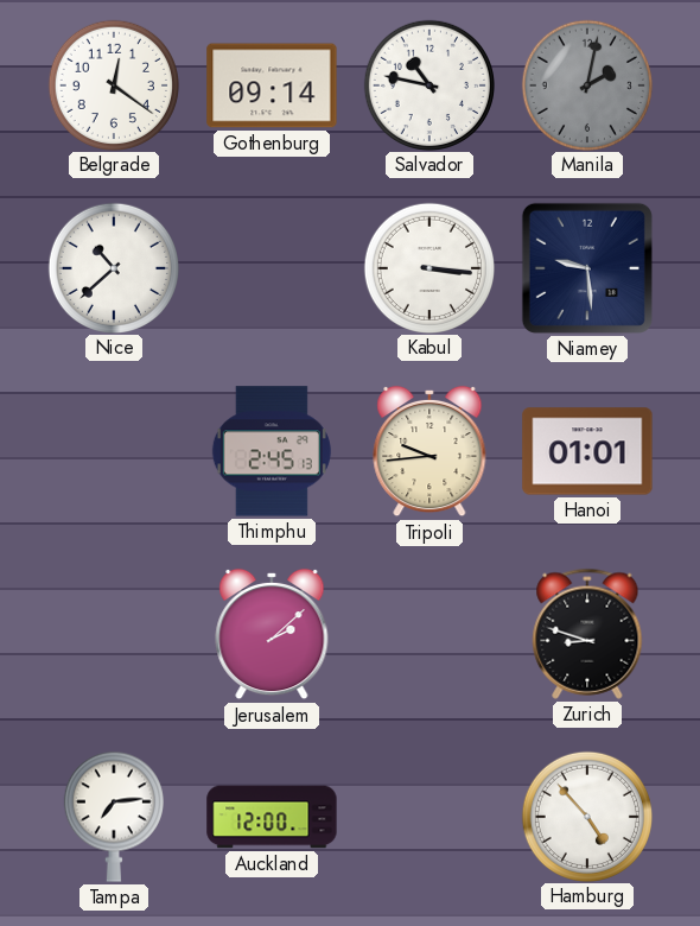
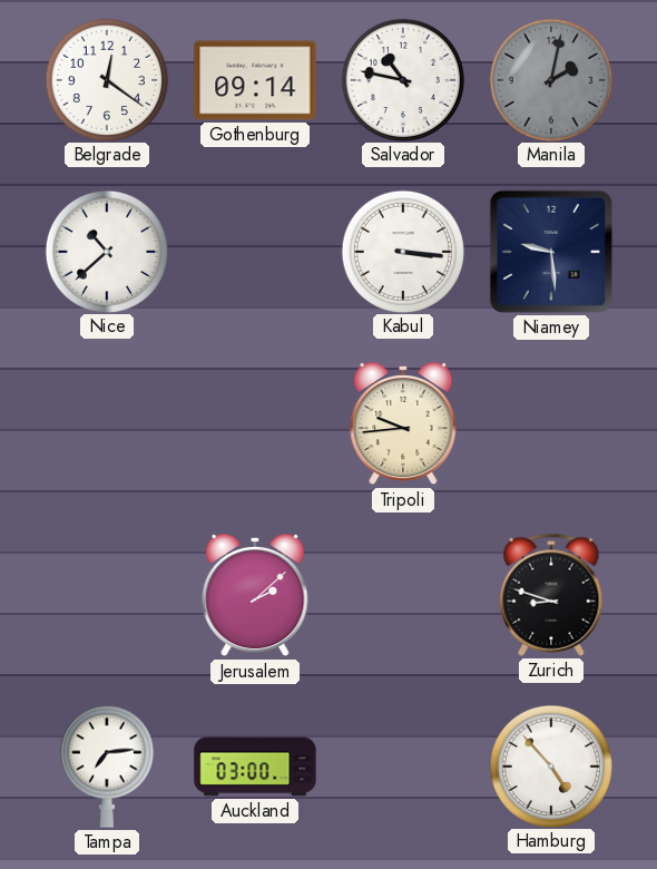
Thimphu: 2:45 -> none
Hanoi: 01:01 -> none
Auckland: 12:00 -> 03:00
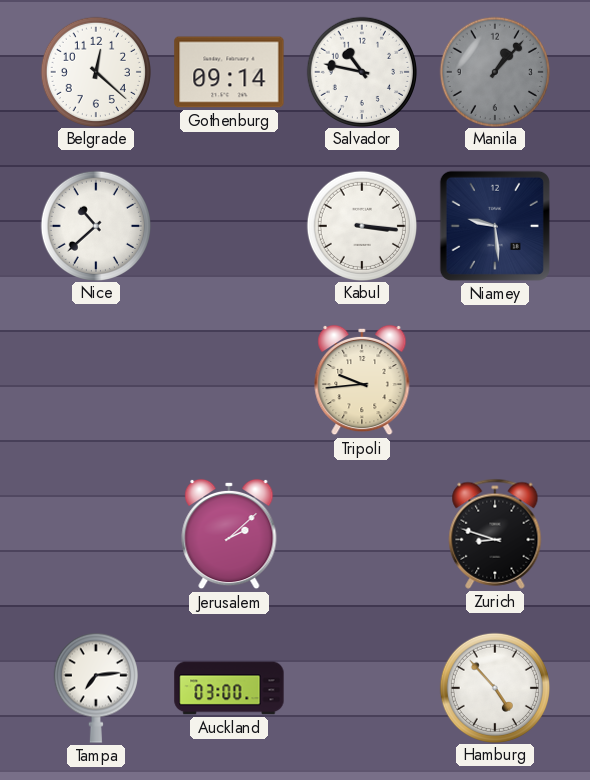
Belgrade: 12:21 -> 12:22
Manila: 2:02 -> 1:07
